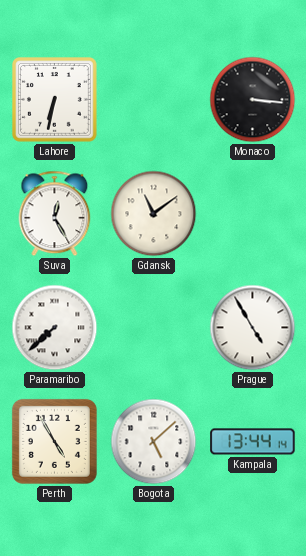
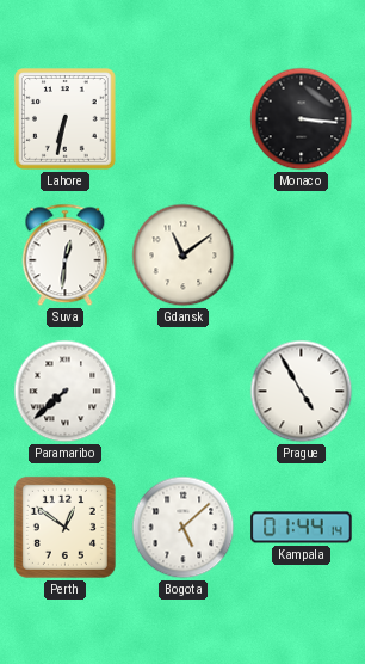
Suva: 12:25 -> 12:31
Perth: 4:55 -> 12:51
Kampala: 13:44 -> 01:44
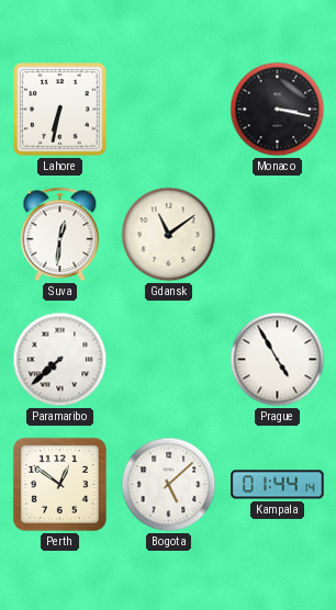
Monaco: 3:16 -> 3:17
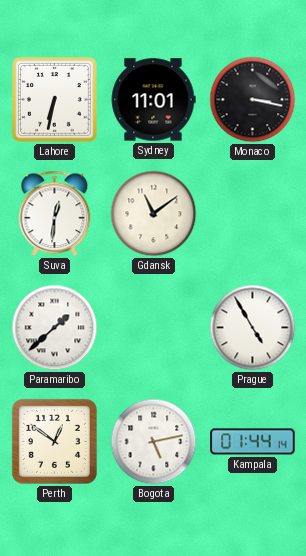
Sydney: none -> 11:01
Paramaribo: 7:38 -> 1:38
Bogota: 5:08 -> 5:13
